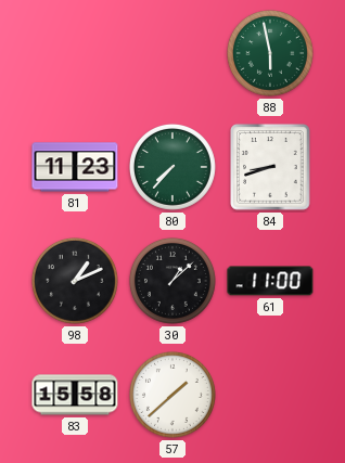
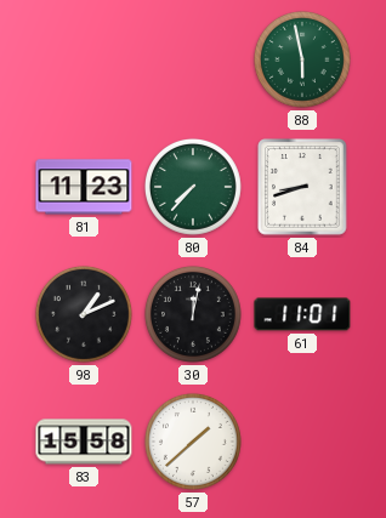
30: 1:08 -> 12:02
61: 11:00 -> 11:01
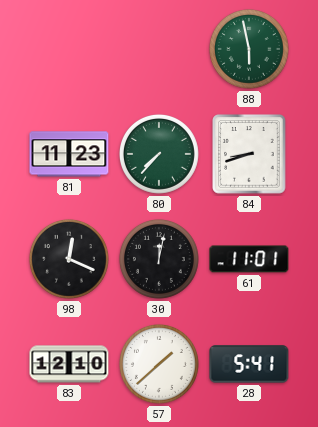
98: 1:11 -> 12:19
83: 15:58 -> 12:10
28: none -> 5:41
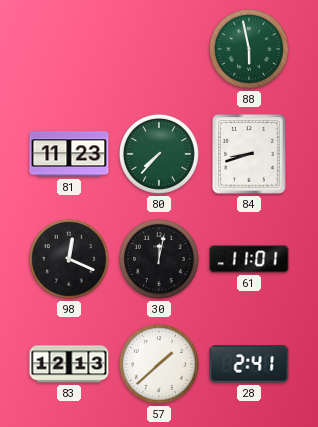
83: 12:10 -> 12:13
28: 5:41 -> 2:41
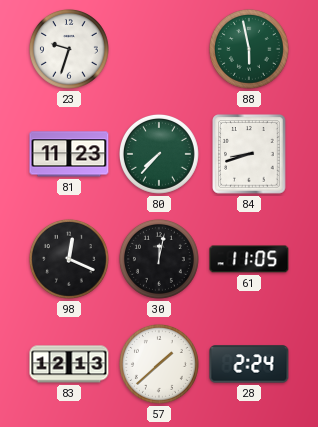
23: none -> 9:33
61: 11:01 -> 11:05
28: 2:41 -> 2:24
